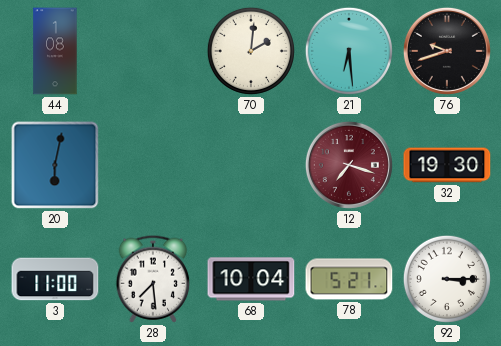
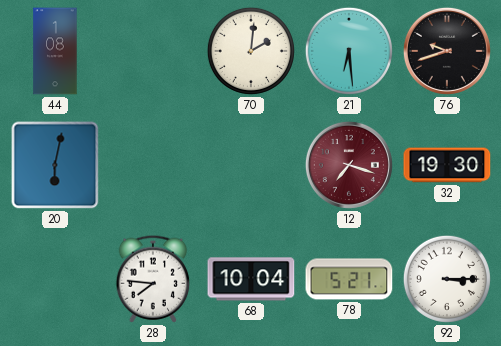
3: 11:00 -> none
28: 7:29 -> 7:46
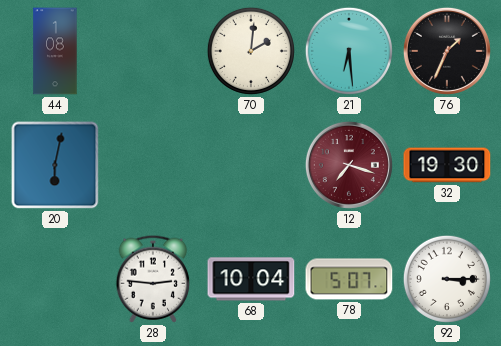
76: 9:42 -> 1:34
28: 7:46 -> 2:46
78: 5:21 -> 5:07
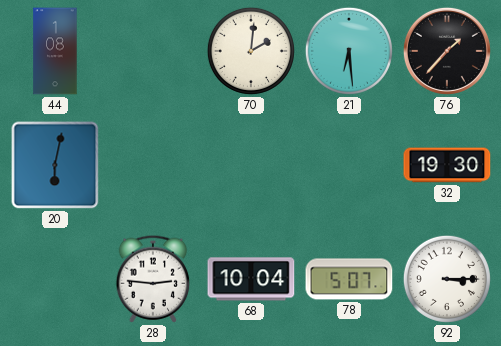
76: 1:34 -> 1:37
12: 7:18 -> none
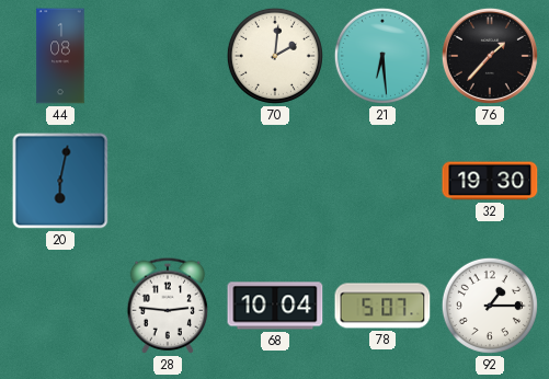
92: 3:15 -> 1:15
